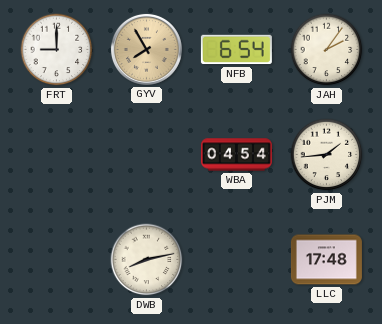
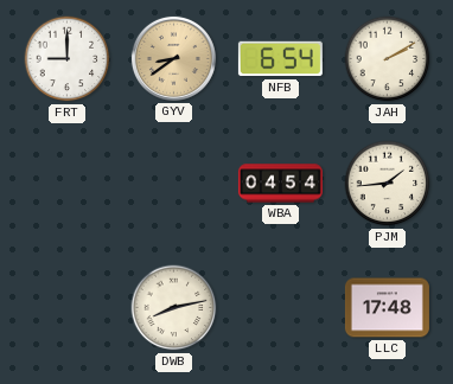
GYV: 7:55 -> 8:39
JAH: 2:06 -> 2:10
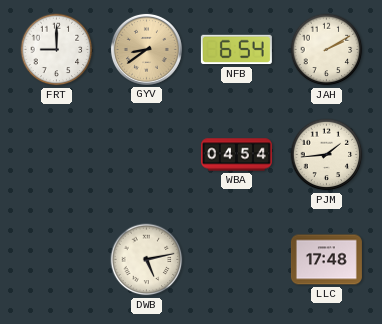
DWB: 8:13 -> 5:13
